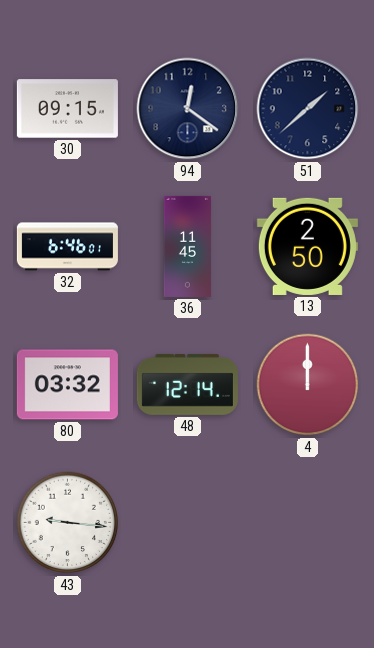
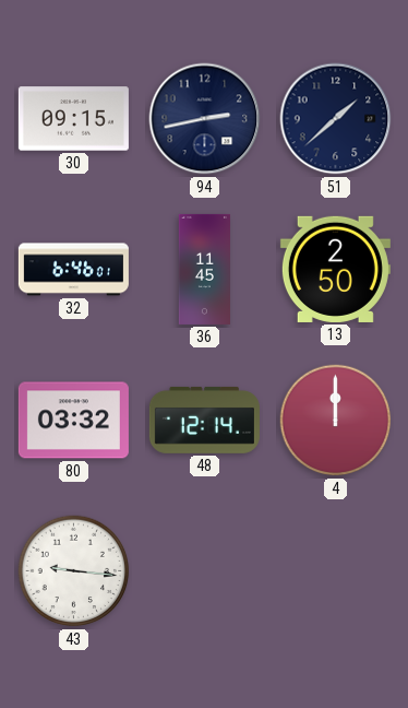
94: 12:21 -> 2:43
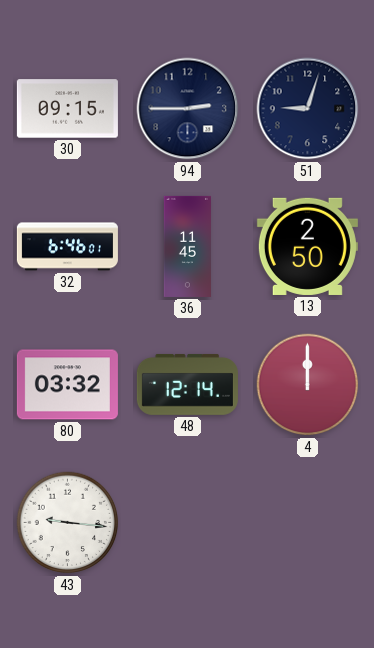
94: 2:43 -> 2:45
51: 1:38 -> 9:03
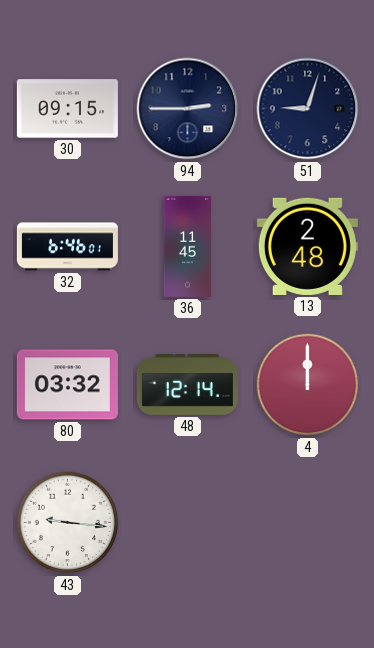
13: 2:50 -> 2:48
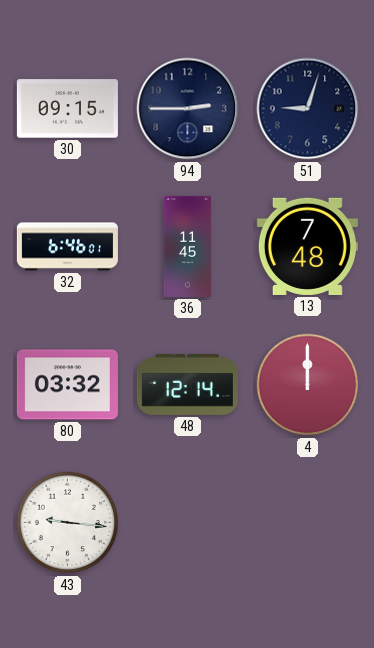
13: 2:48 -> 7:48
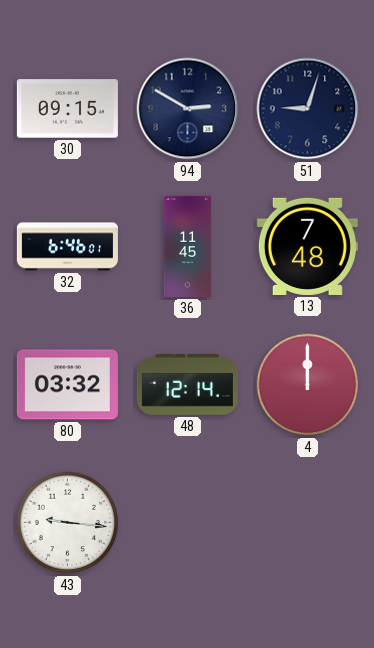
94: 2:45 -> 2:50
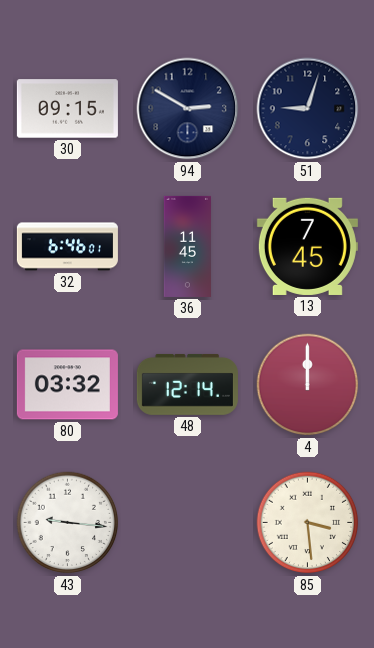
13: 7:48 -> 7:45
85: none -> 3:29
